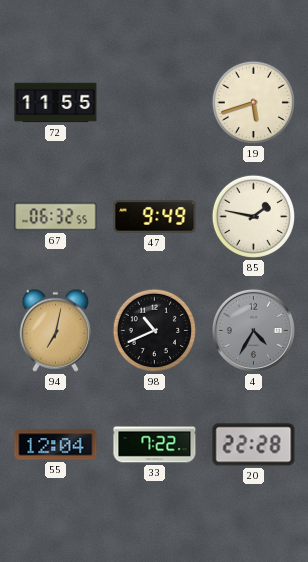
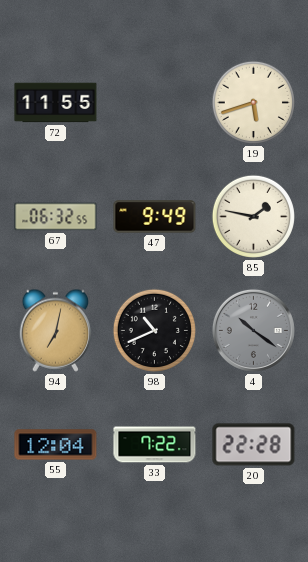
4: 4:35 -> 10:21
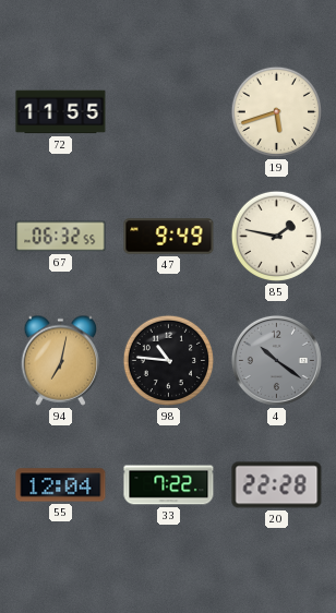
98: 10:41 -> 10:46
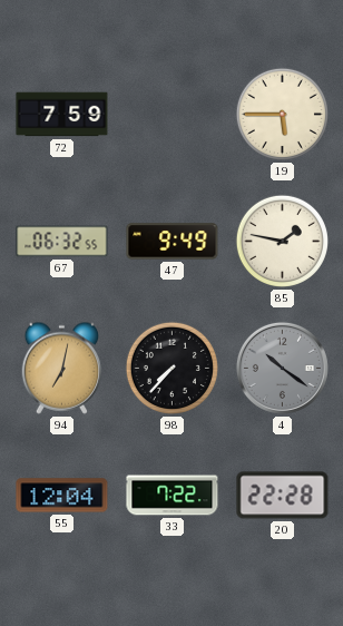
72: 11:55 -> 7:59
19: 5:42 -> 5:45
98: 10:46 -> 7:37
